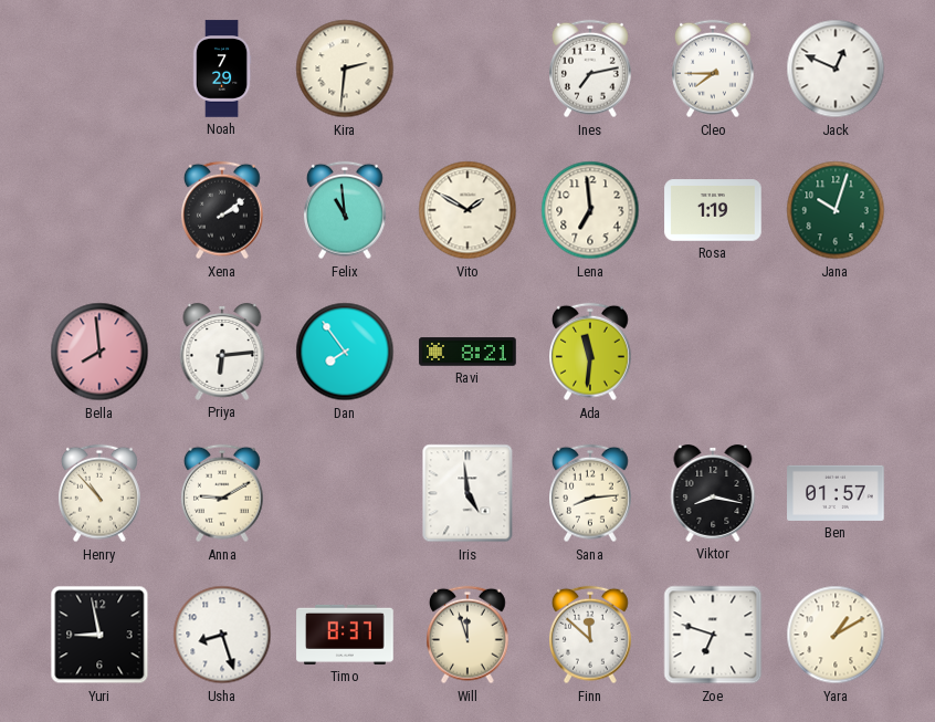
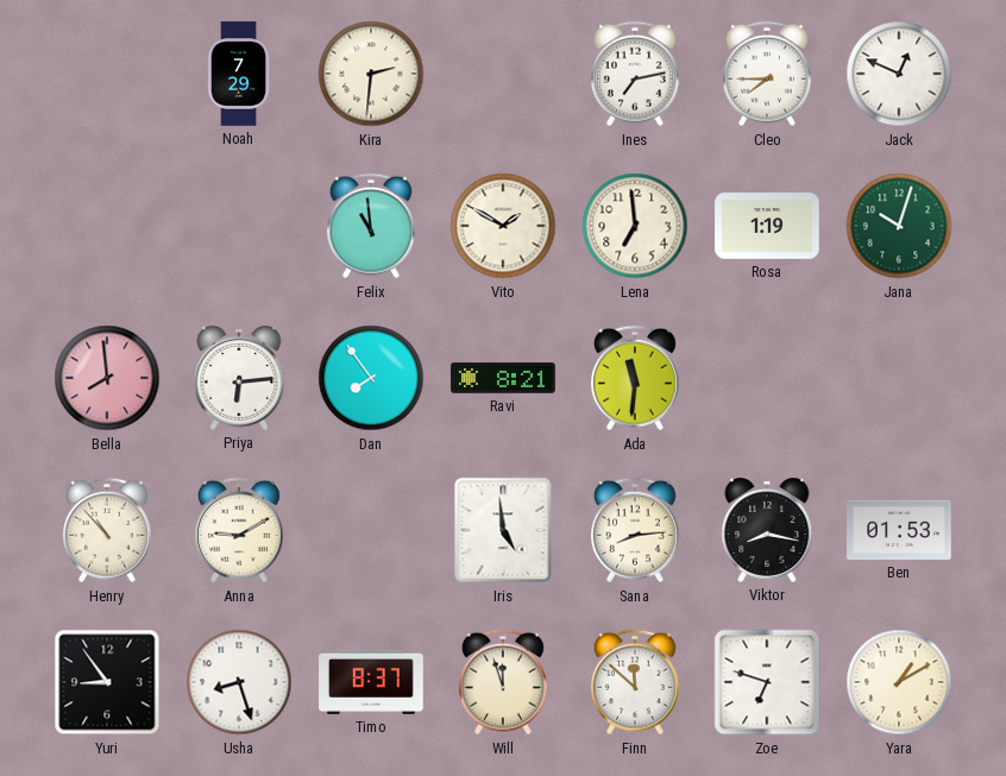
Xena: 2:09 -> none
Ben: 01:57 -> 01:53
Yuri: 8:58 -> 8:54
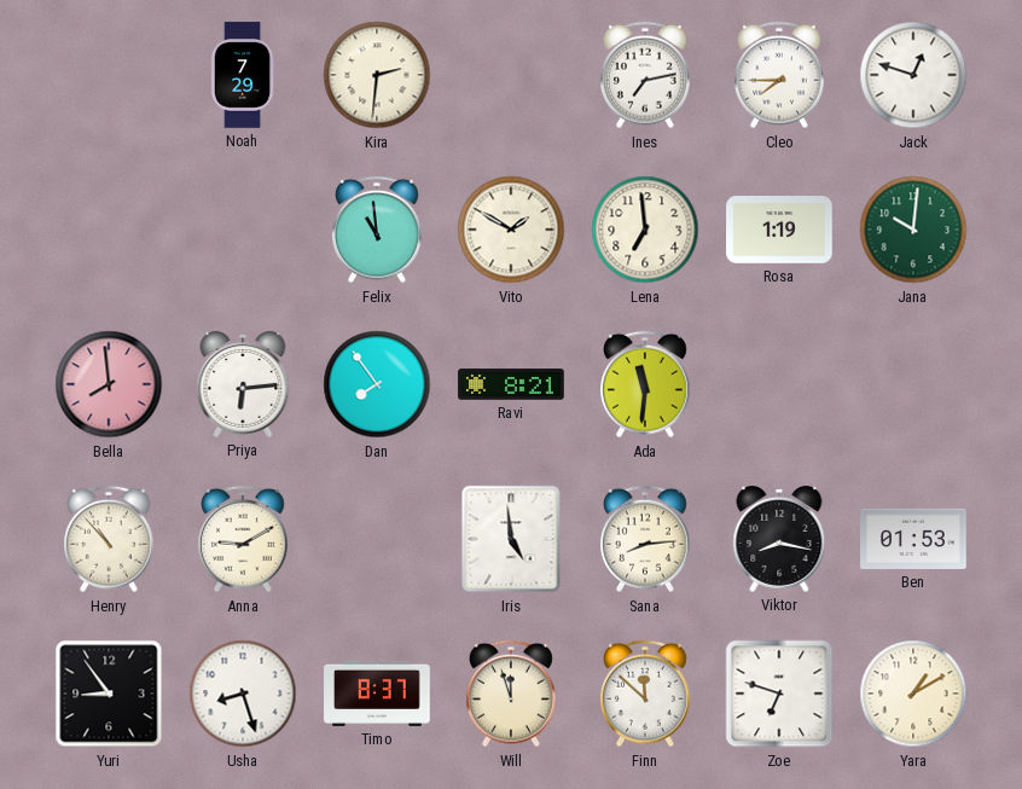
Jack: 12:49 -> 12:48
Jana: 10:03 -> 10:01
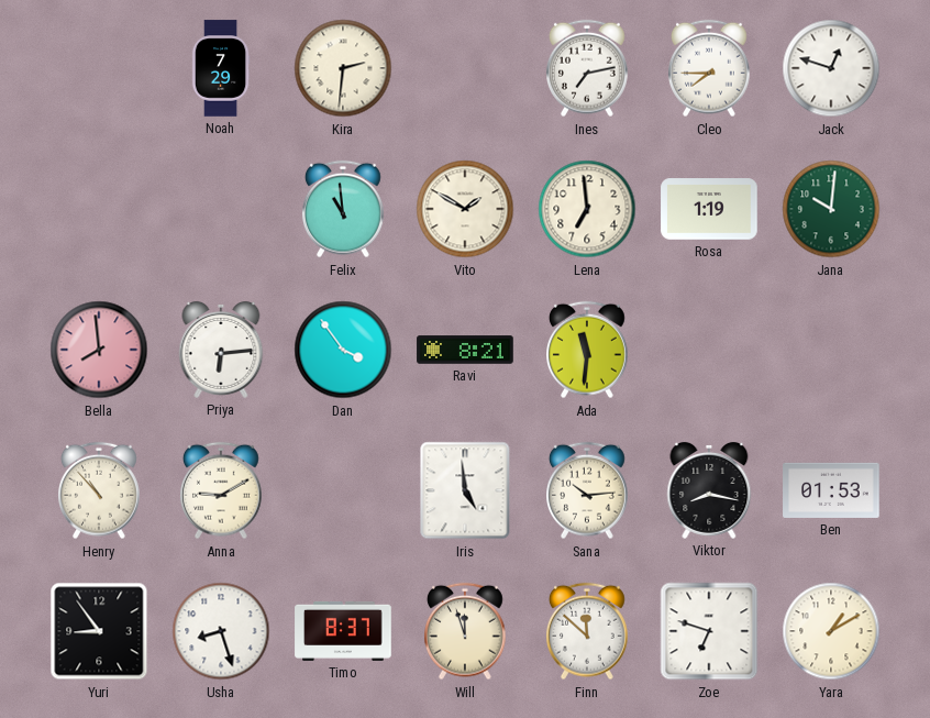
Dan: 7:54 -> 3:54
Sana: 8:14 -> 10:14
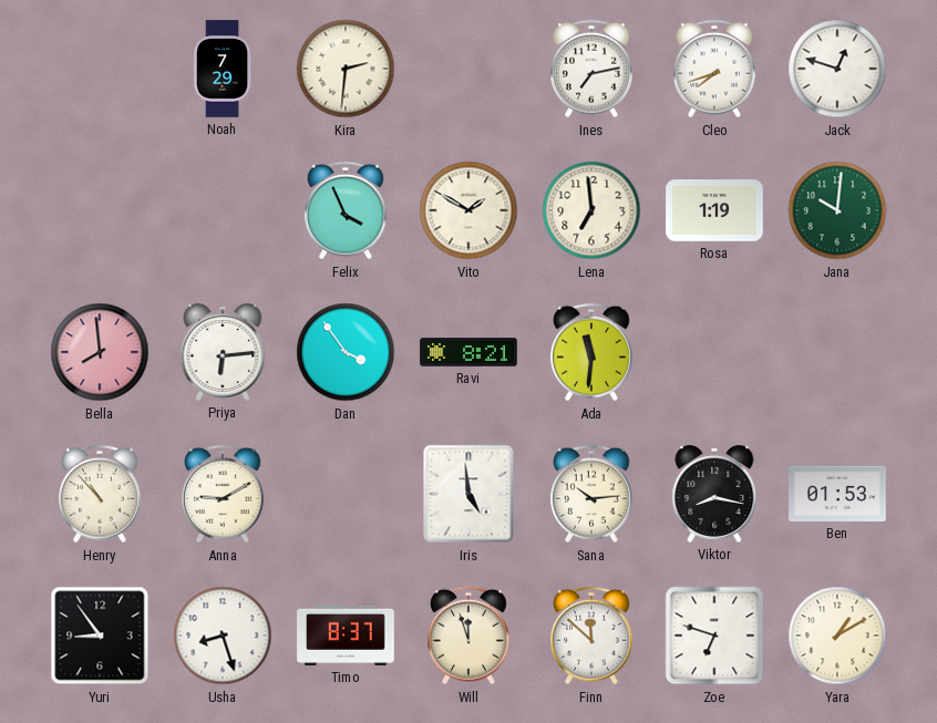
Cleo: 7:45 -> 7:42
Felix: 10:59 -> 3:56
